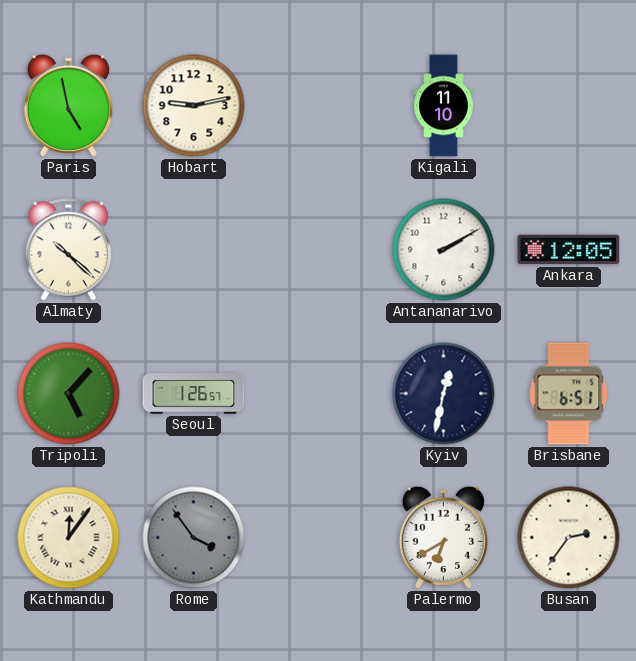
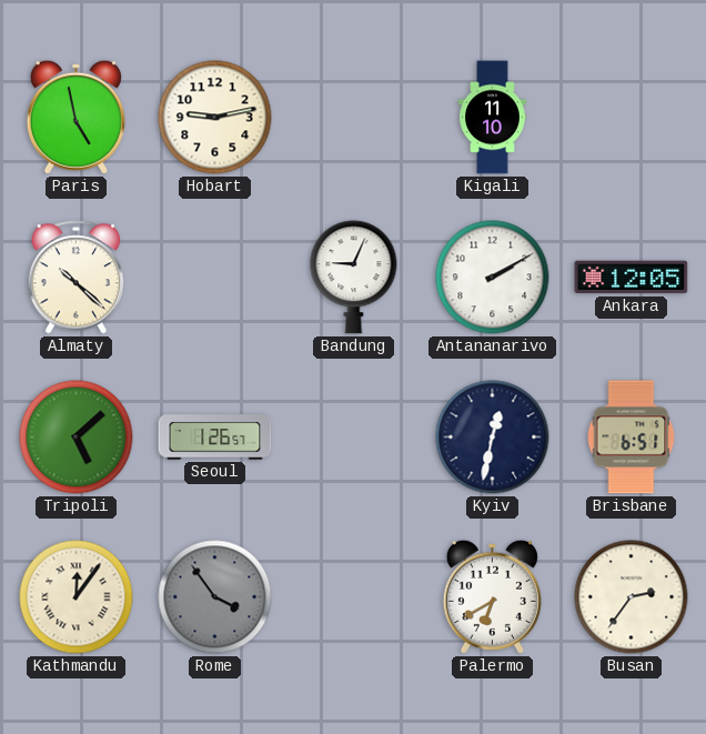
Bandung: none -> 9:04
Tripoli: 5:07 -> 5:08
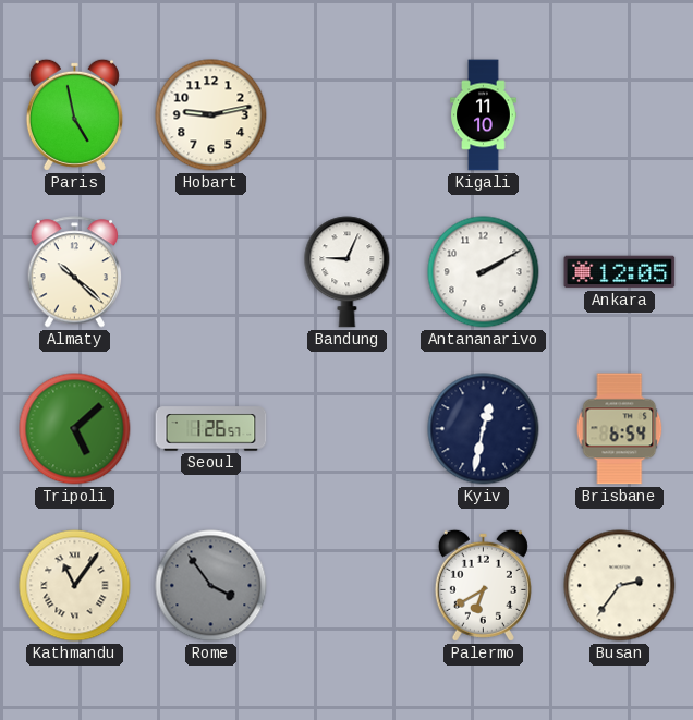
Brisbane: 6:51 -> 6:54
Kathmandu: 12:06 -> 11:06
